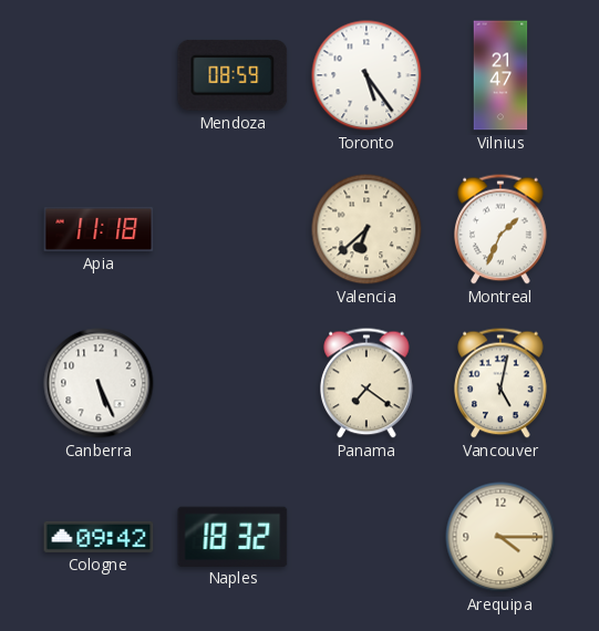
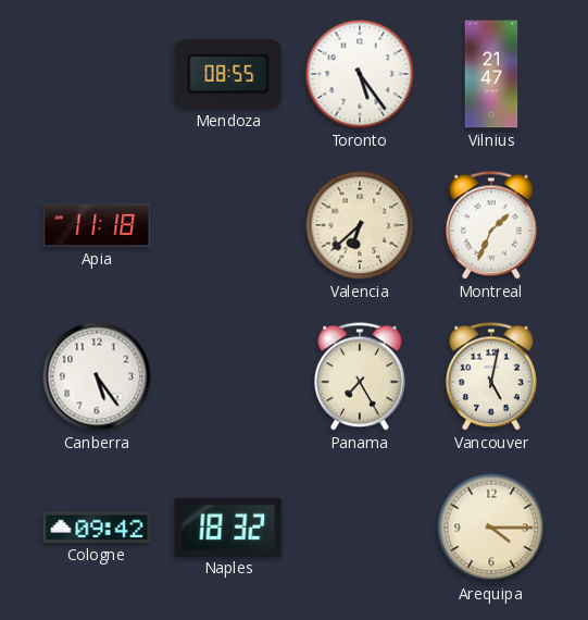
Mendoza: 08:59 -> 08:55
Canberra: 5:26 -> 5:24
Panama: 7:21 -> 7:25
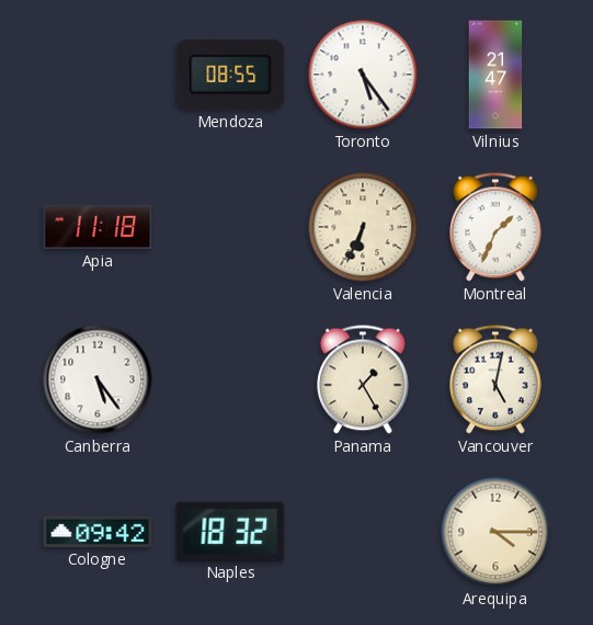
Valencia: 6:38 -> 6:34
Panama: 7:25 -> 1:25
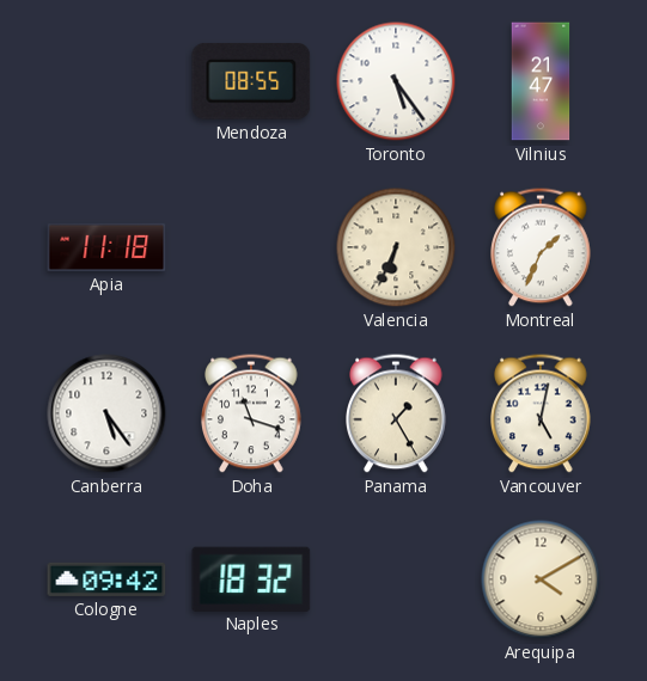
Doha: none -> 11:18
Arequipa: 4:15 -> 4:10
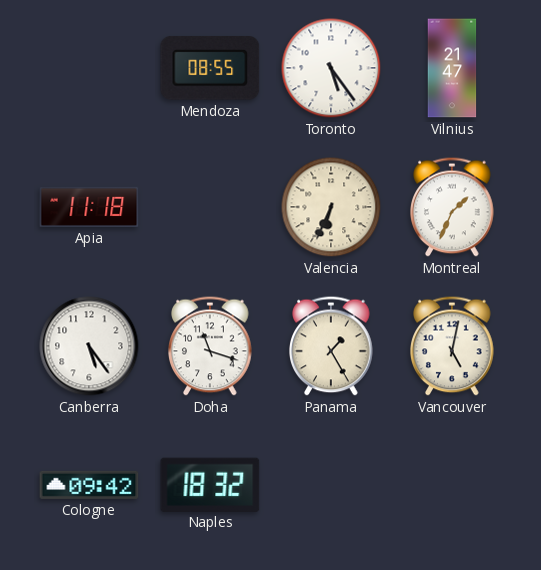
Arequipa: 4:10 -> none
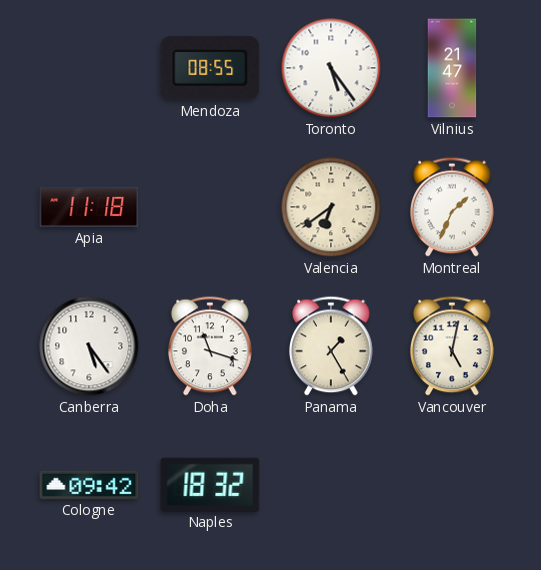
Valencia: 6:34 -> 6:39
